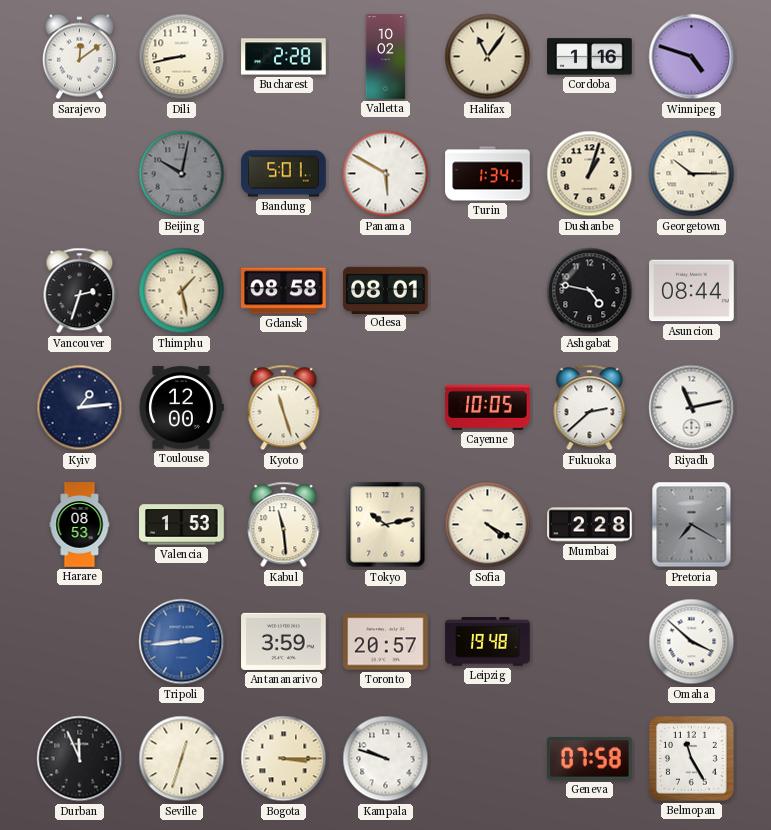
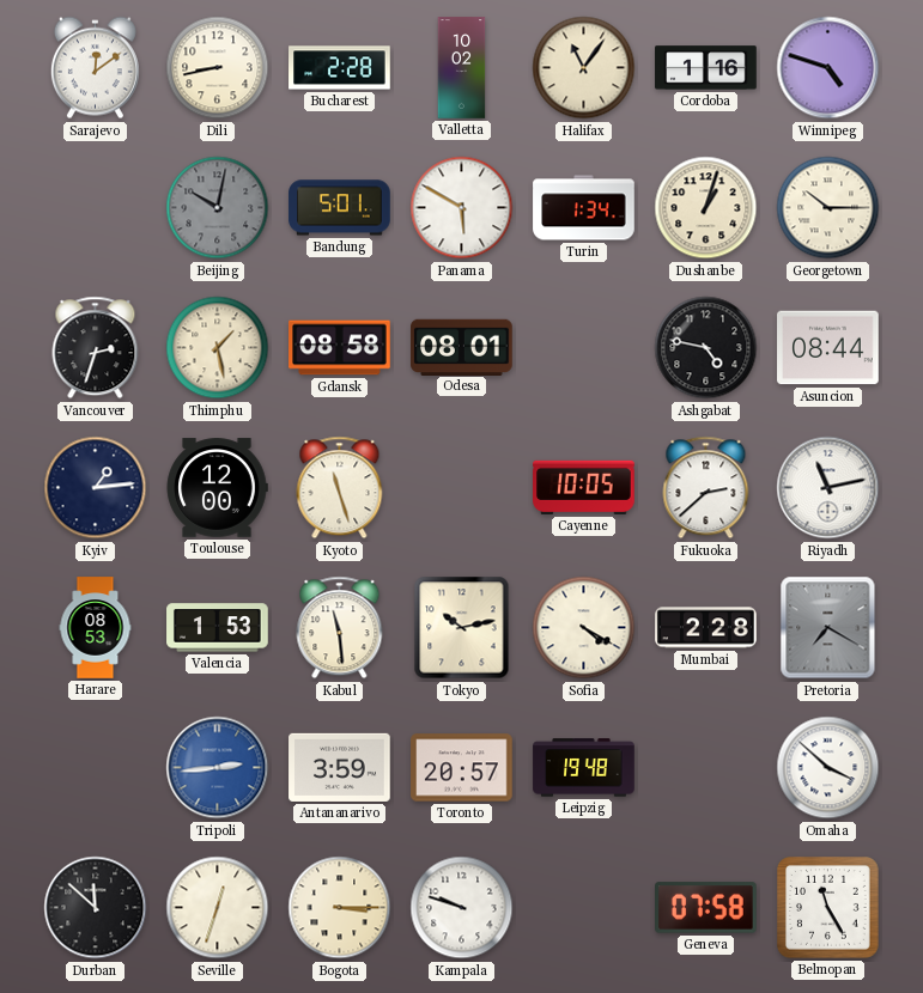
Durban: 11:56 -> 11:52
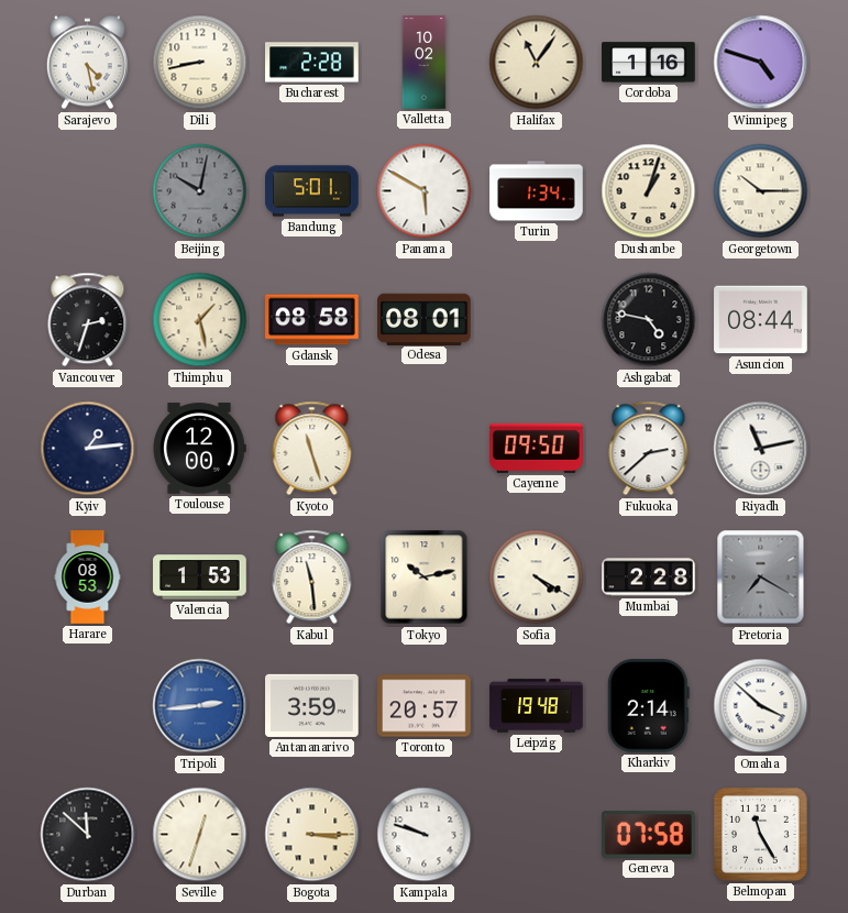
Sarajevo: 12:09 -> 4:28
Cayenne: 10:05 -> 09:50
Kharkiv: none -> 2:14
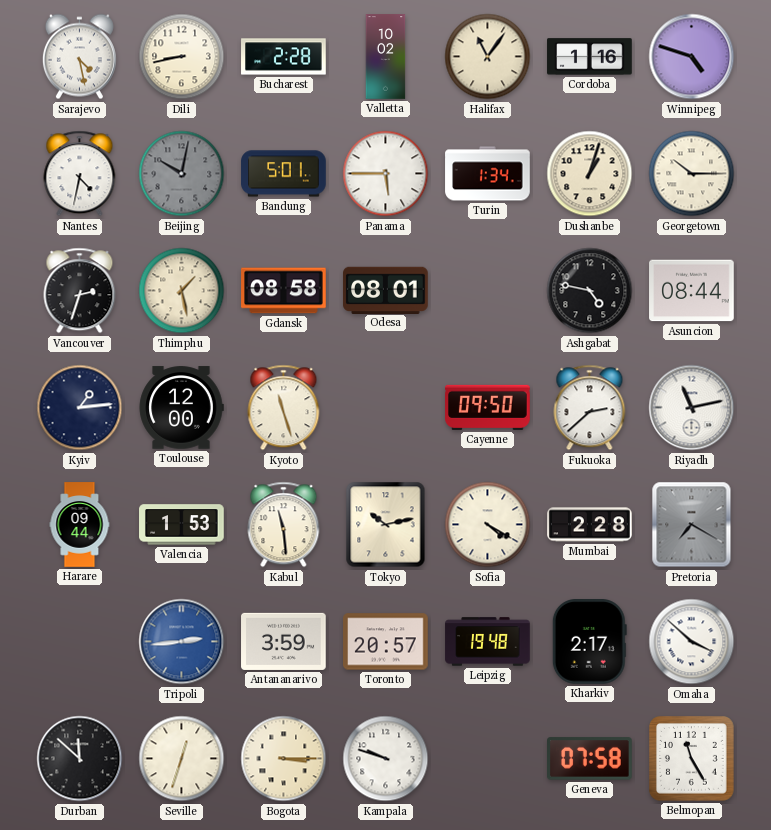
Nantes: none -> 4:32
Panama: 5:50 -> 5:45
Harare: 08:53 -> 09:44
Kharkiv: 2:14 -> 2:17
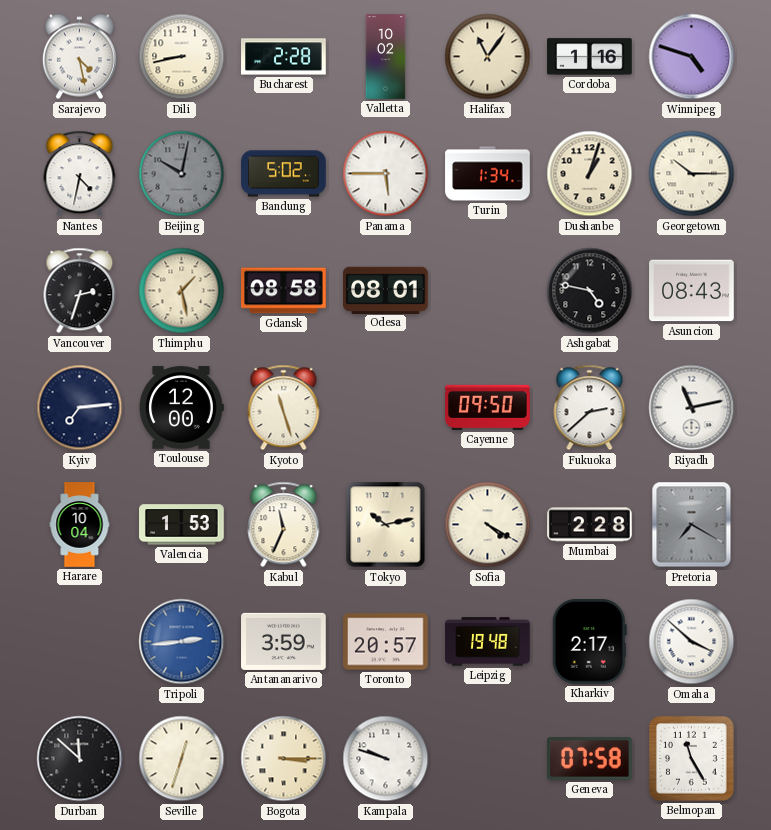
Bandung: 5:01 -> 5:02
Asuncion: 08:44 -> 08:43
Kyiv: 1:14 -> 7:14
Harare: 09:44 -> 10:04
Kabul: 11:29 -> 11:34
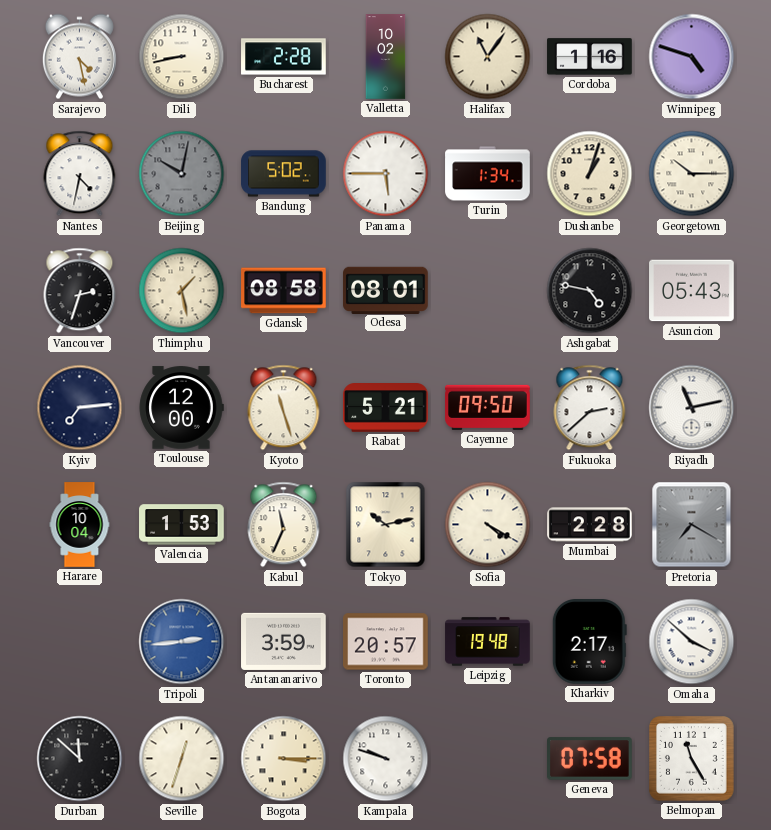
Asuncion: 08:43 -> 05:43
Rabat: none -> 5:21
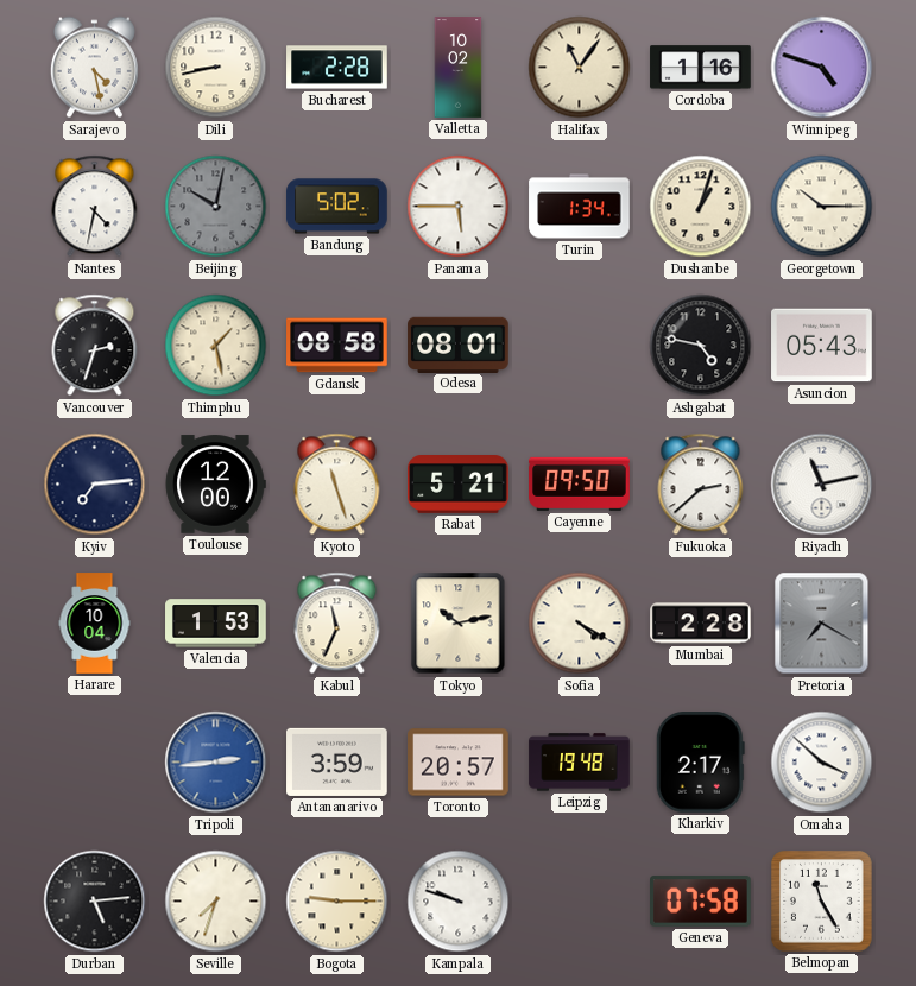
Durban: 11:52 -> 5:14
Seville: 12:33 -> 7:33
Bogota: 3:15 -> 9:15
